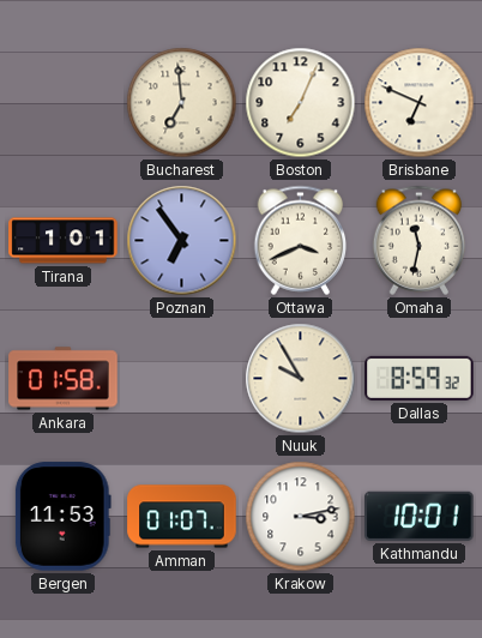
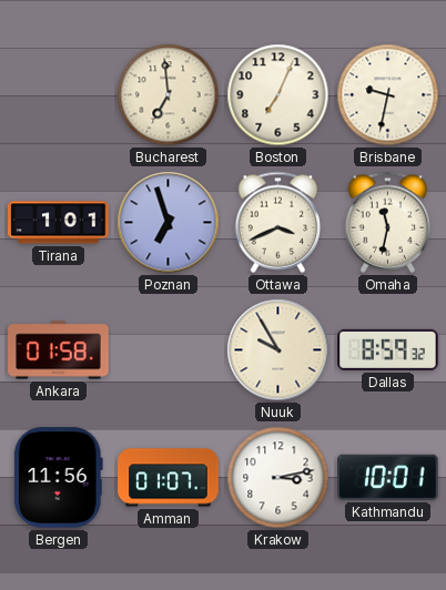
Brisbane: 6:49 -> 9:32
Poznan: 6:54 -> 6:57
Bergen: 11:53 -> 11:56
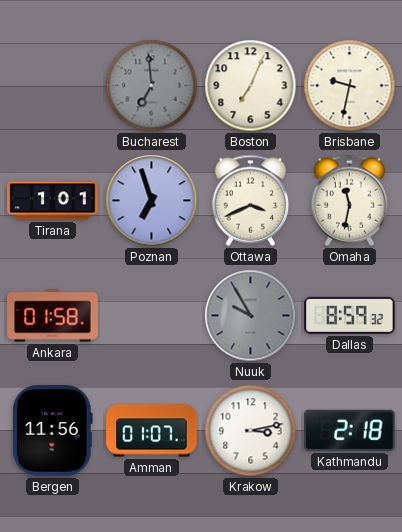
Bucharest dial: cream -> grey
Nuuk dial: cream -> grey
Kathmandu: 10:01 -> 2:18
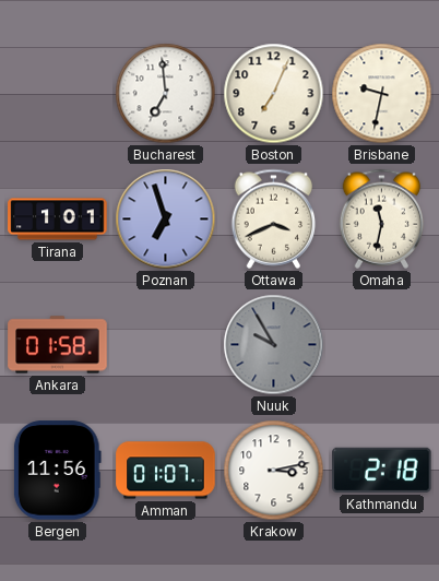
Bucharest dial: grey -> white
Dallas: 8:59 -> none
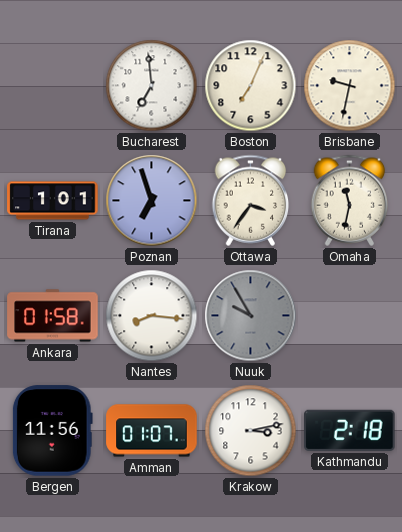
Ottawa: 3:41 -> 3:36
Nantes: none -> 8:16
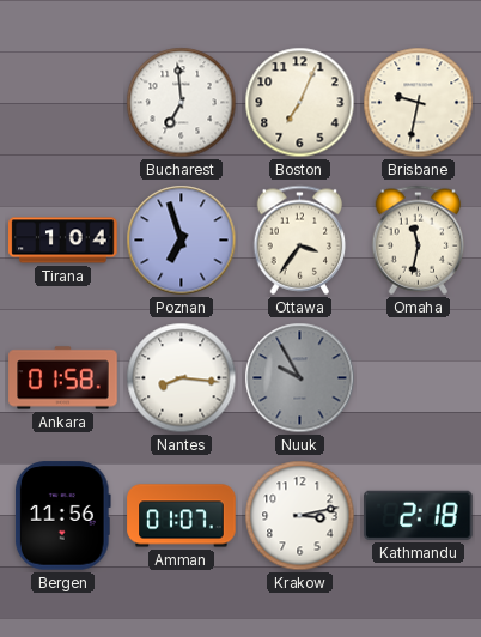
Tirana: 1:01 -> 1:04
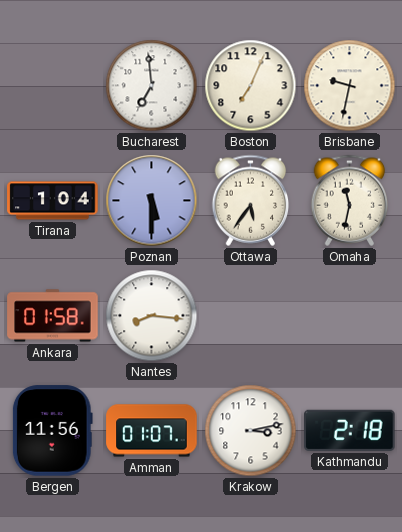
Poznan: 6:57 -> 5:30
Ottawa: 3:36 -> 5:36
Nuuk: 9:55 -> none
